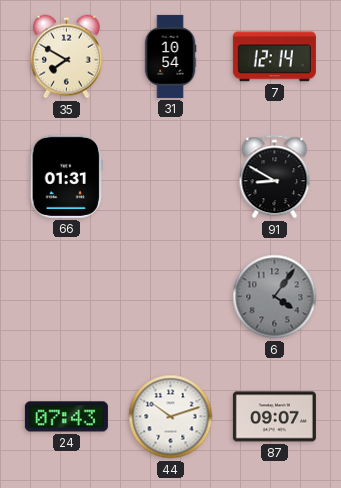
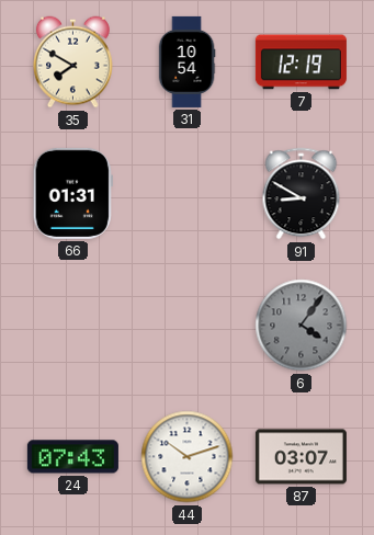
7: 12:14 -> 12:19
87: 09:07 -> 03:07
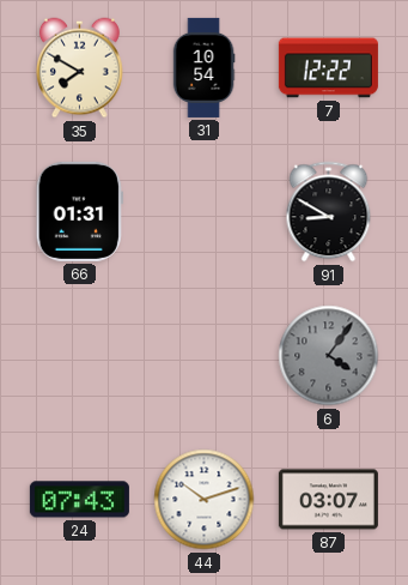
7: 12:19 -> 12:22
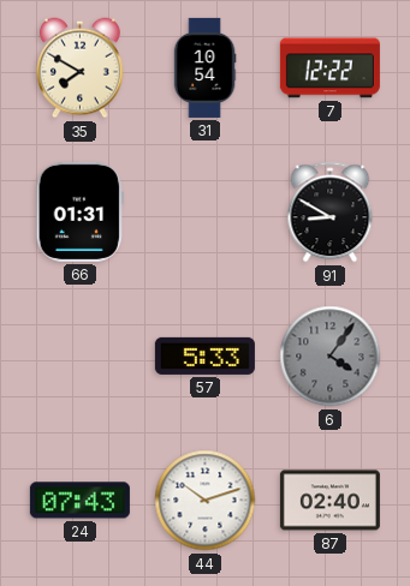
57: none -> 5:33
87: 03:07 -> 02:40
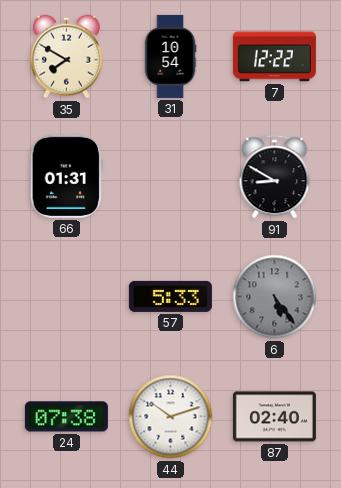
6: 4:06 -> 5:24
24: 07:43 -> 07:38
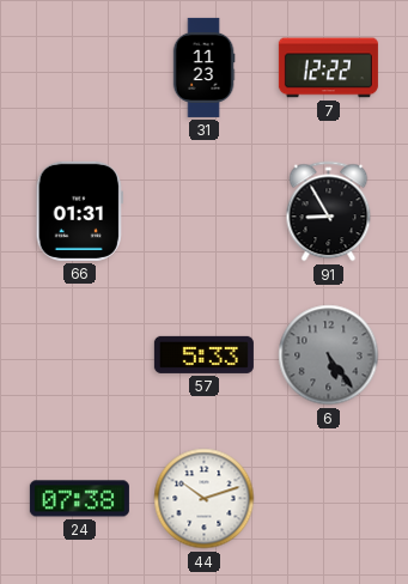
35: 7:50 -> none
31: 10:54 -> 11:23
91: 8:50 -> 8:55
87: 02:40 -> none
